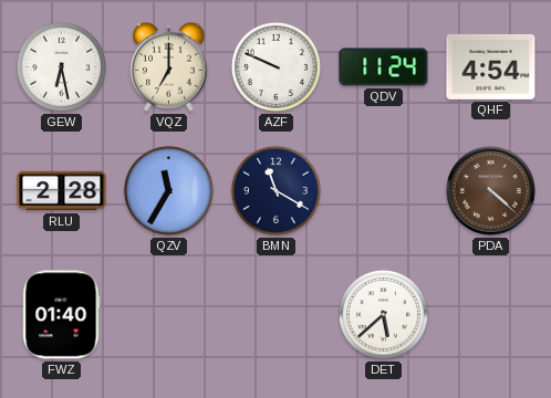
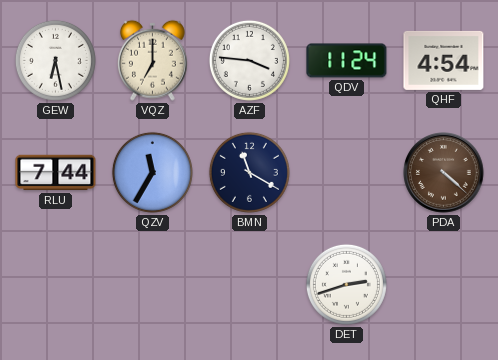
AZF: 9:49 -> 3:46
RLU: 2:28 -> 7:44
FWZ: 01:40 -> none
DET: 5:38 -> 2:42
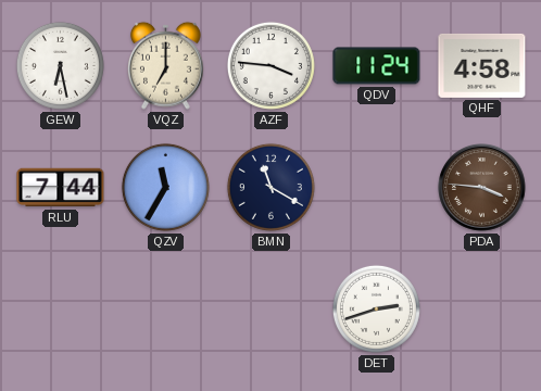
QHF: 4:54 -> 4:58
PDA: 4:22 -> 3:46
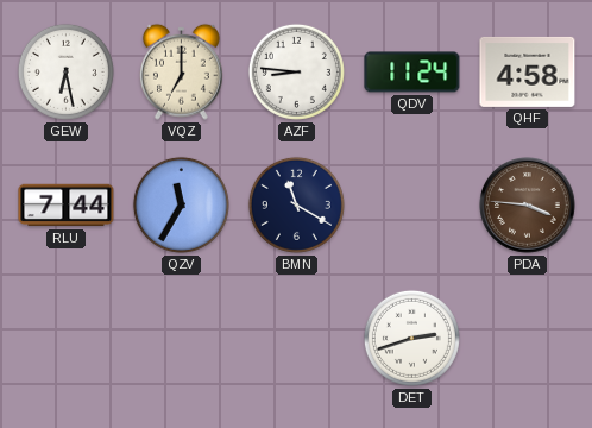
AZF: 3:46 -> 8:46
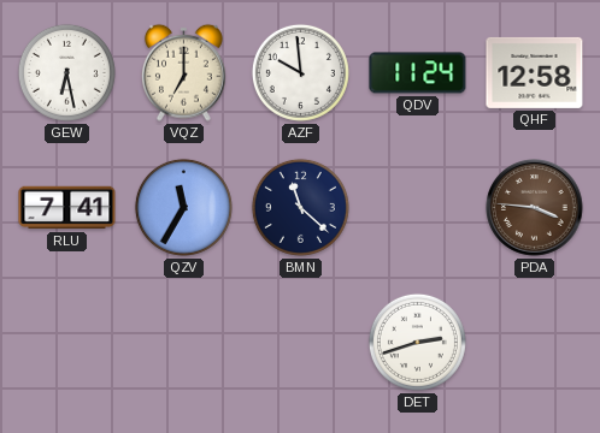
AZF: 8:46 -> 9:59
QHF: 4:58 -> 12:58
RLU: 7:44 -> 7:41
BMN: 11:20 -> 11:22
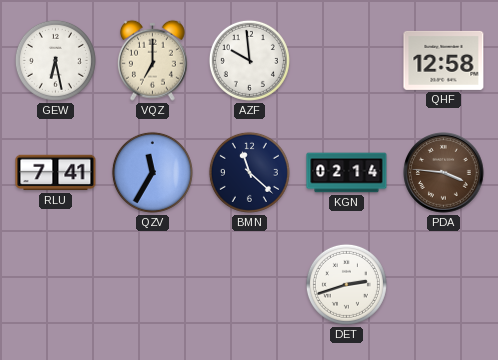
QDV: 11:24 -> none
KGN: none -> 02:14
